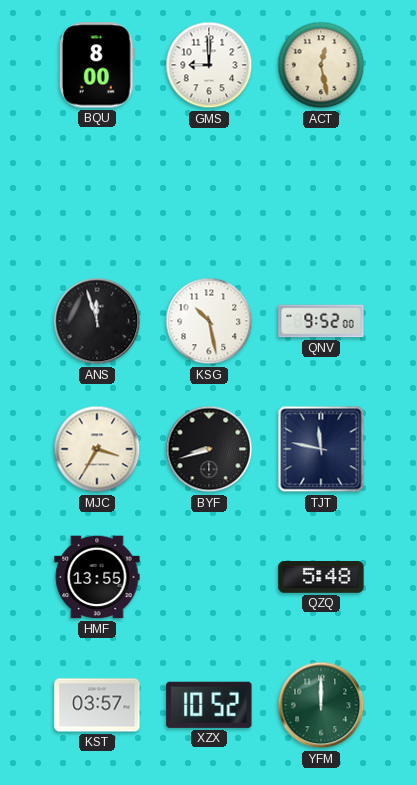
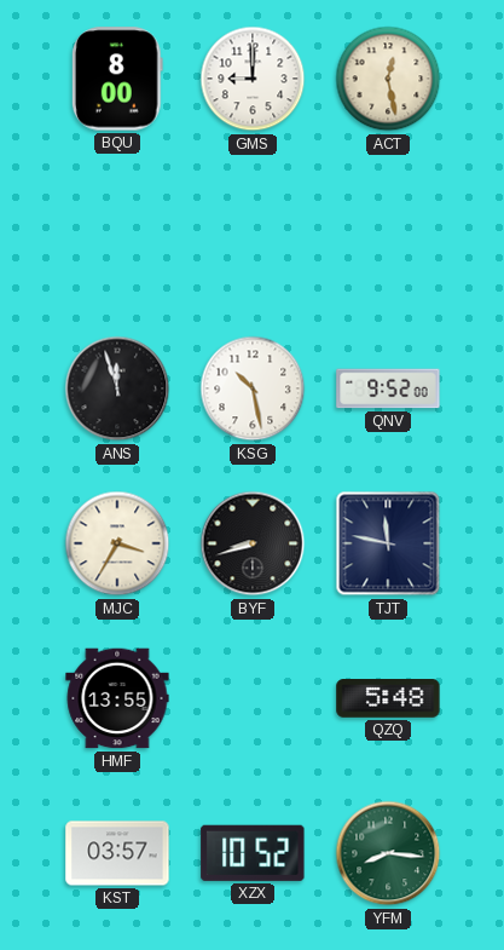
YFM: 12:00 -> 8:16
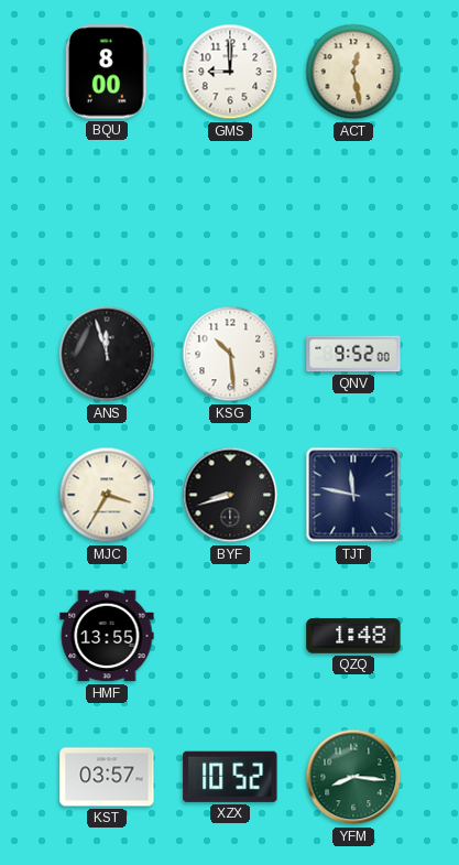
KSG: 10:28 -> 10:29
QZQ: 5:48 -> 1:48
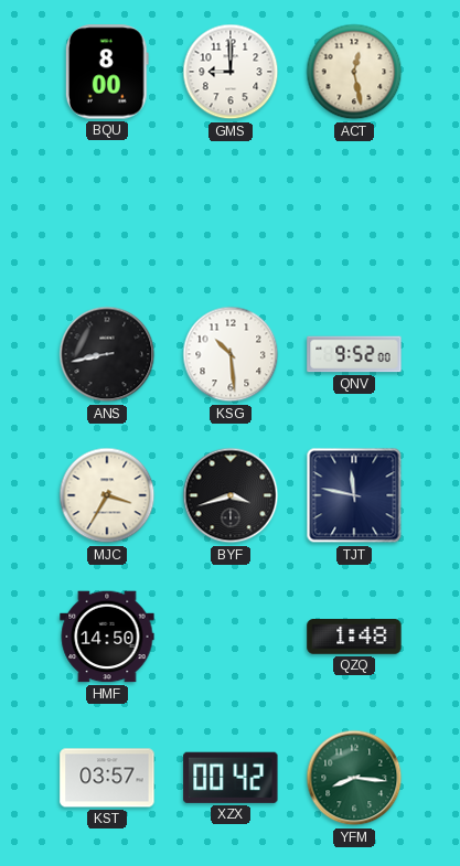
ANS: 11:57 -> 8:43
BYF: 8:42 -> 3:42
HMF: 13:55 -> 14:50
XZX: 10:52 -> 00:42
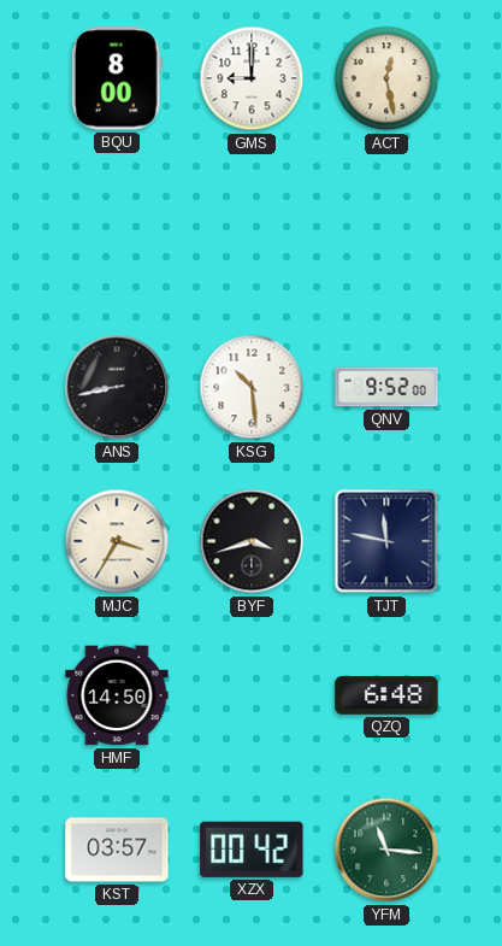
QZQ: 1:48 -> 6:48
YFM: 8:16 -> 11:16
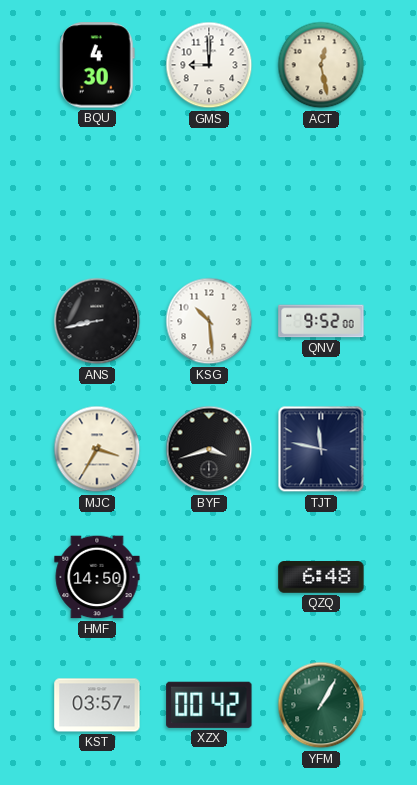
BQU: 8:00 -> 4:30
YFM: 11:16 -> 1:05
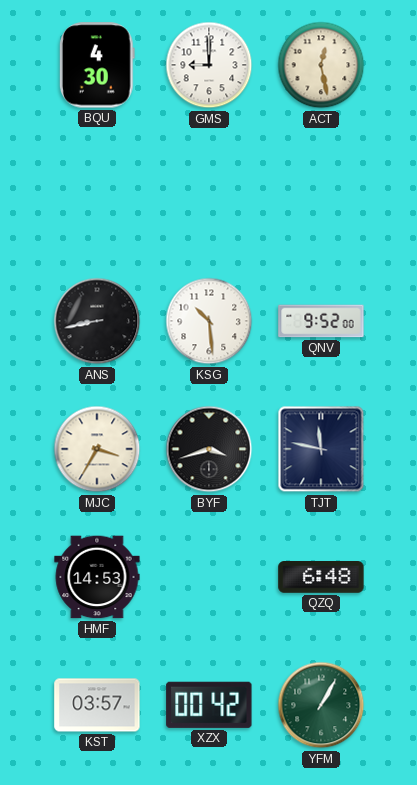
HMF: 14:50 -> 14:53
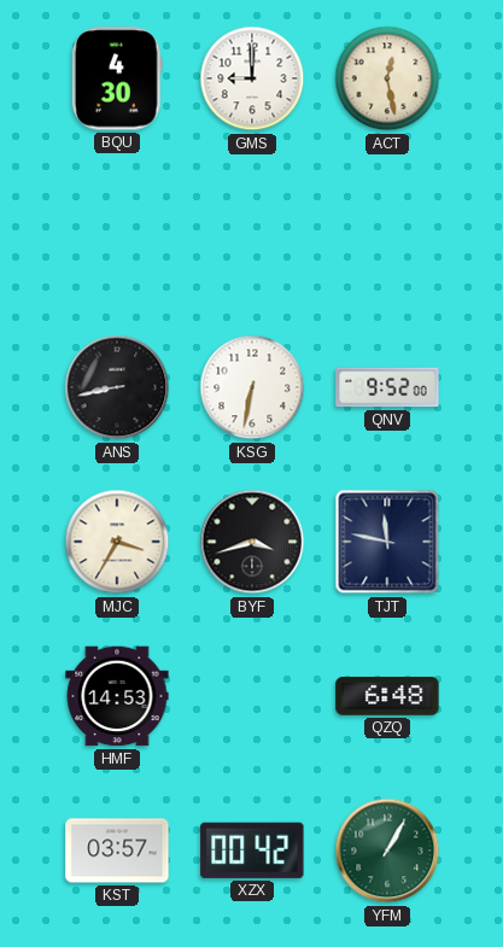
KSG: 10:29 -> 6:32
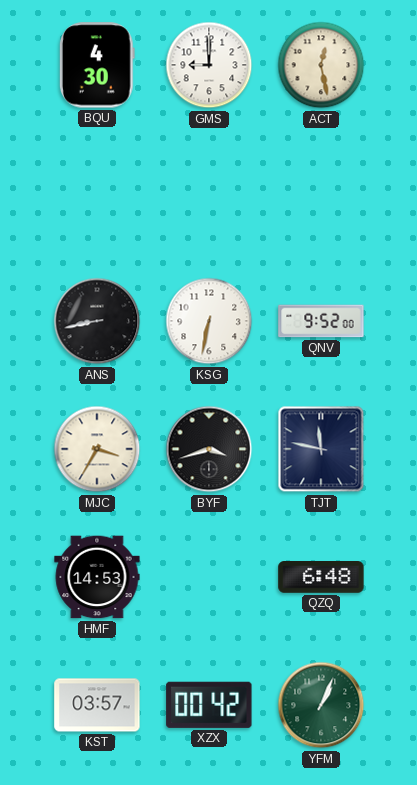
YFM: 1:05 -> 1:04
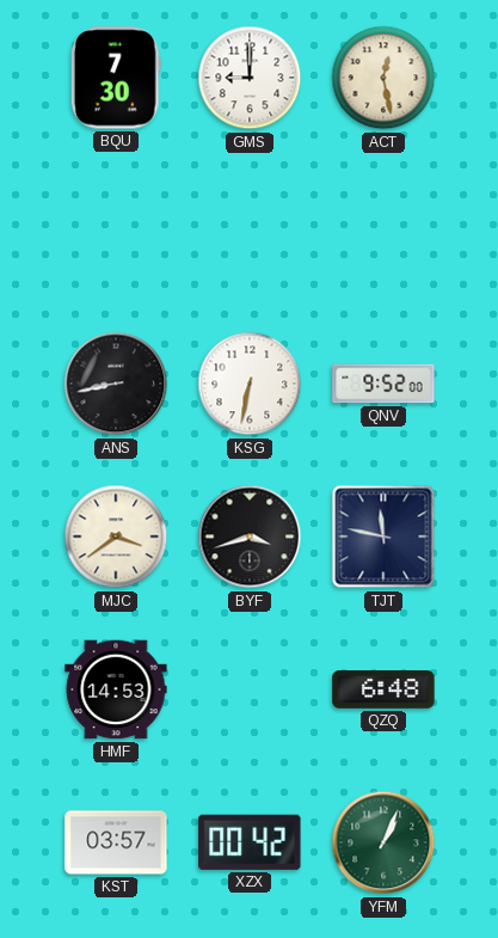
BQU: 4:30 -> 7:30
MJC: 3:35 -> 3:39
